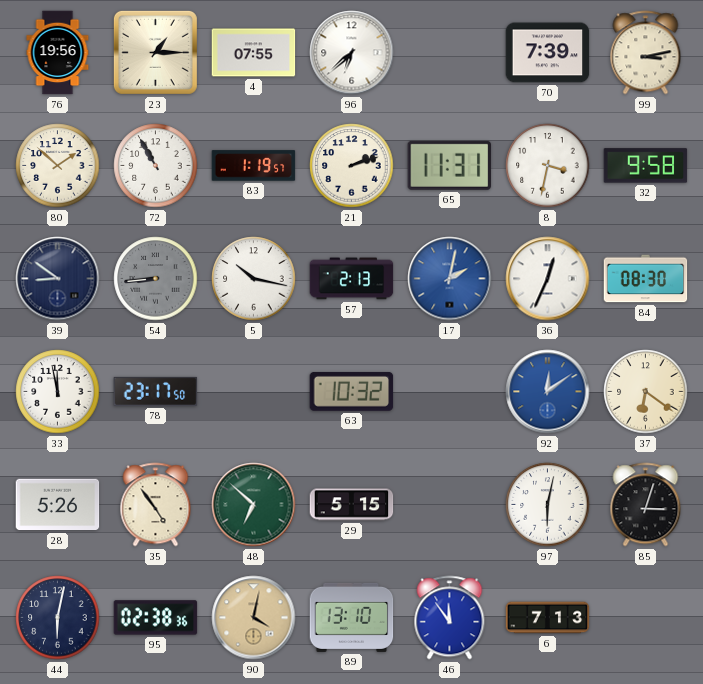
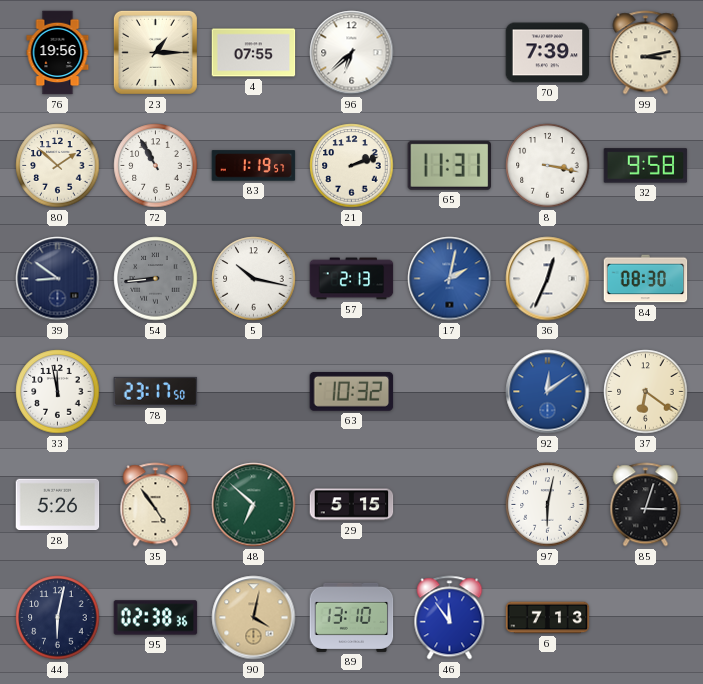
8: 3:32 -> 3:17
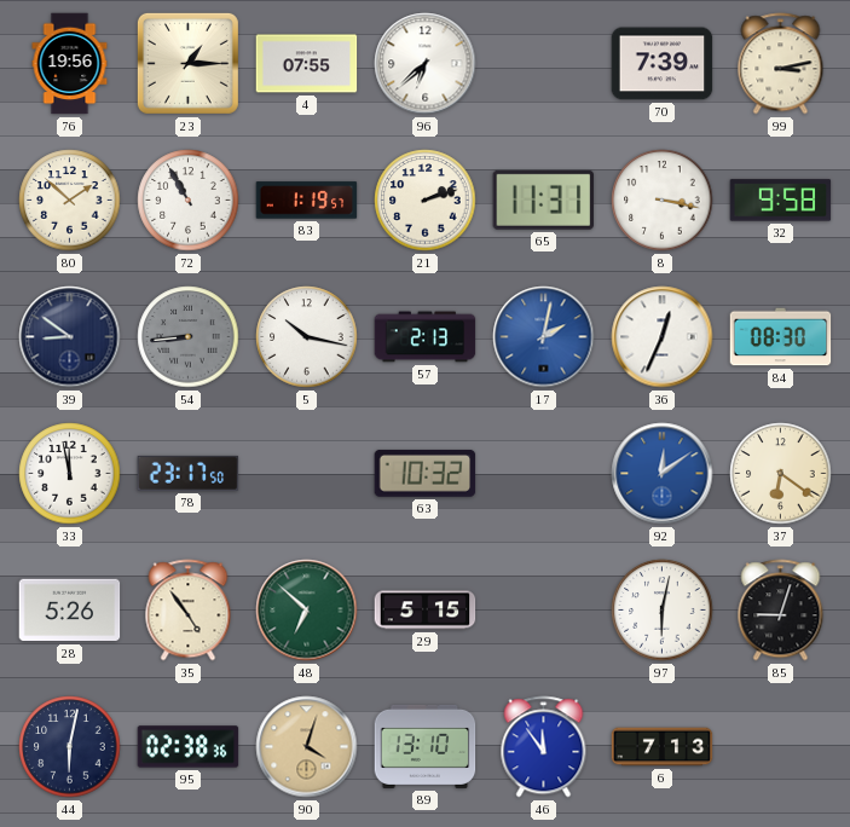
85: 3:03 -> 9:03
90: 4:02 -> 4:03
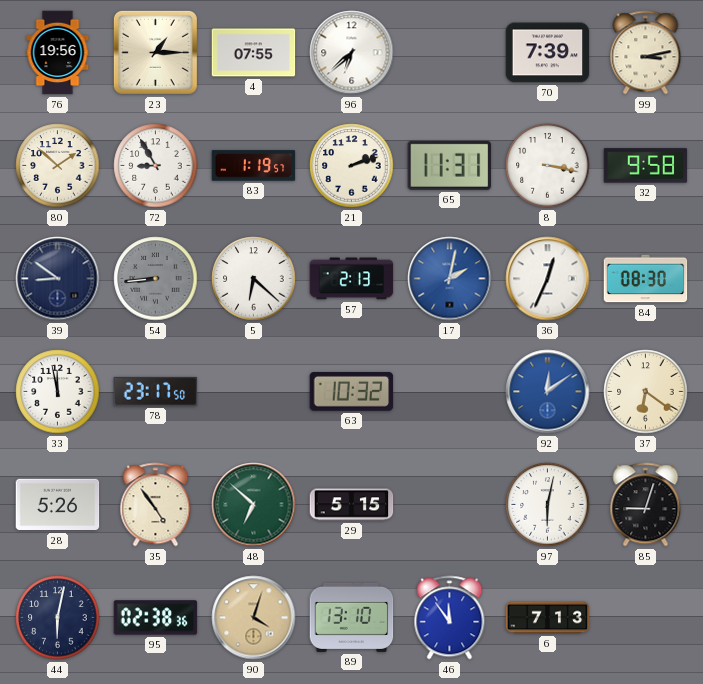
72: 10:55 -> 8:55
5: 10:17 -> 6:22
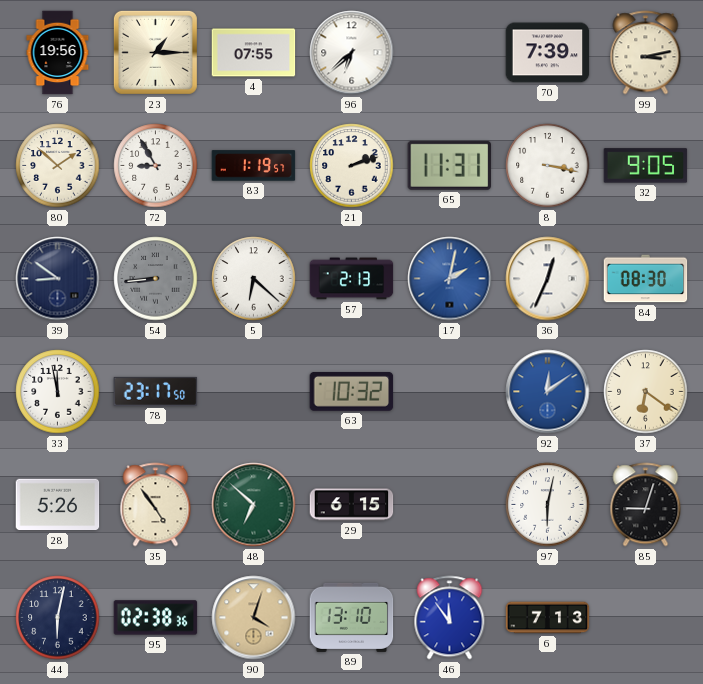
32: 9:58 -> 9:05
29: 5:15 -> 6:15
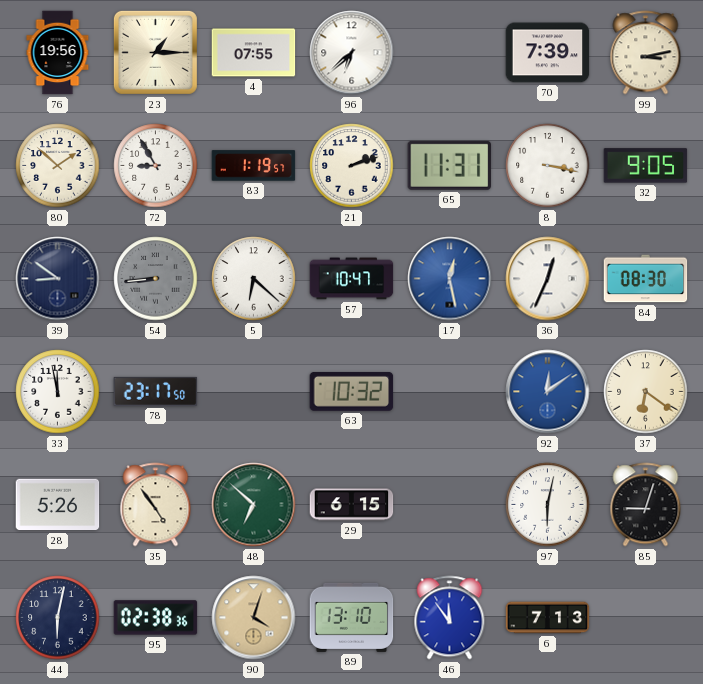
57: 2:13 -> 10:47
17: 2:02 -> 12:28
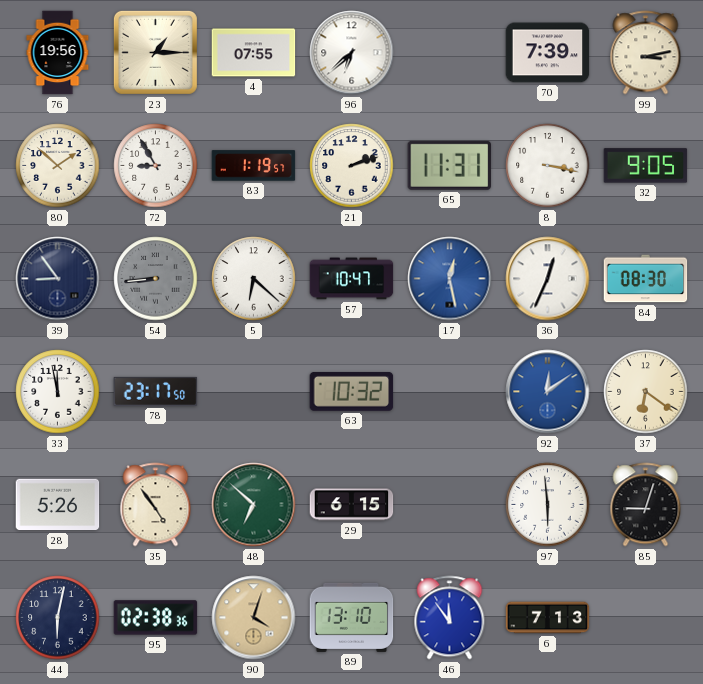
39: 8:51 -> 8:54
97: 6:02 -> 5:59
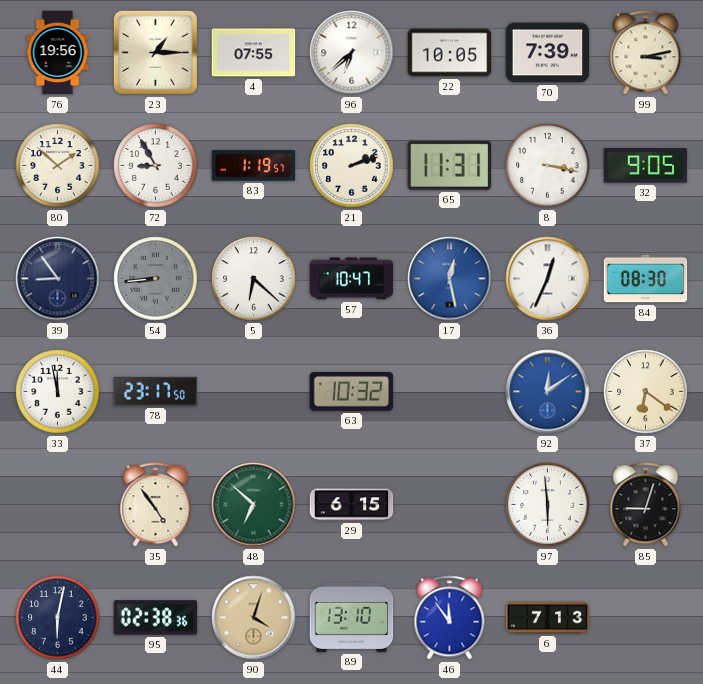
22: none -> 10:05
28: 5:26 -> none
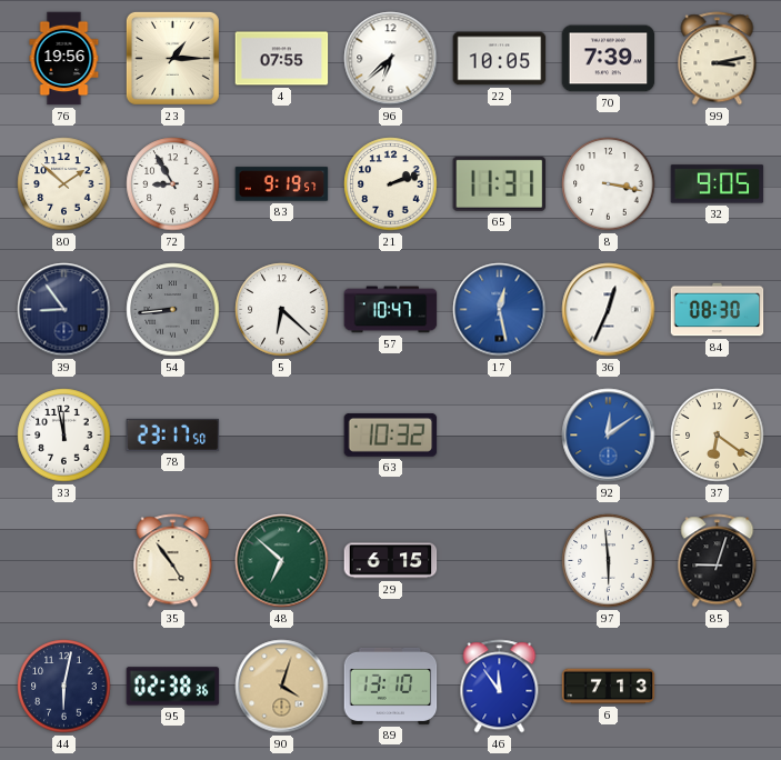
83: 1:19 -> 9:19
